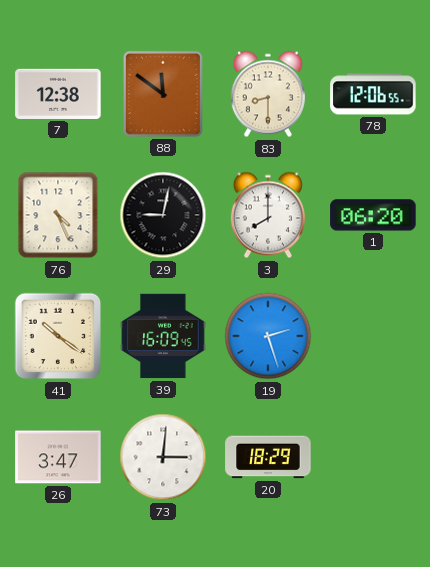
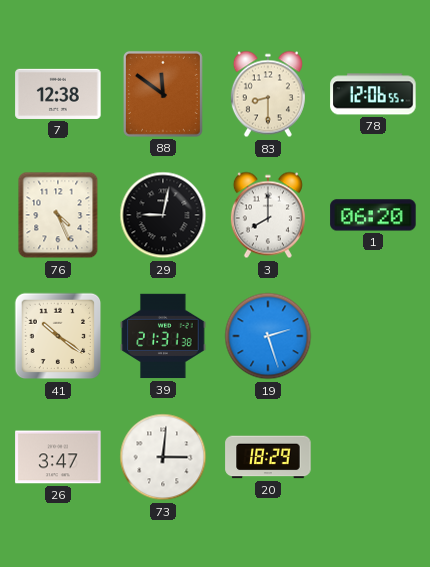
39: 16:09 -> 21:31
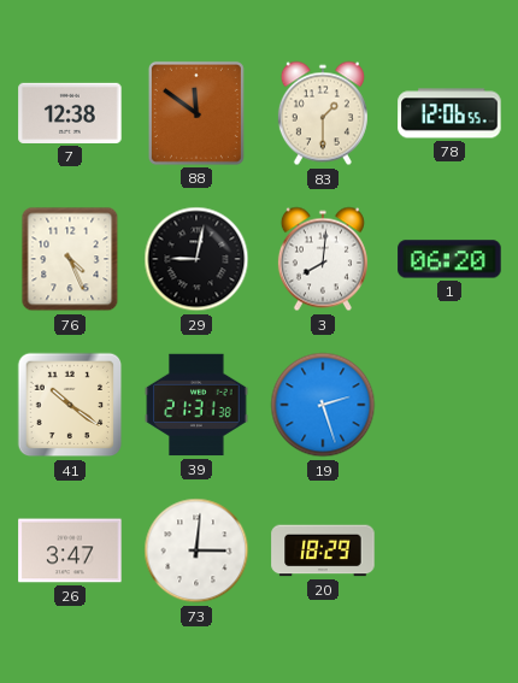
83: 8:30 -> 1:30
3: 8:00 -> 8:01
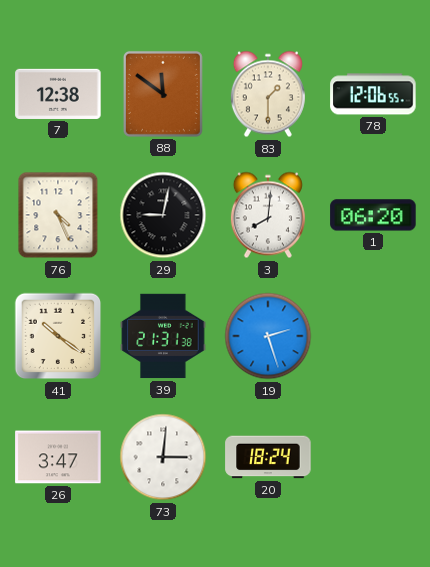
20: 18:29 -> 18:24
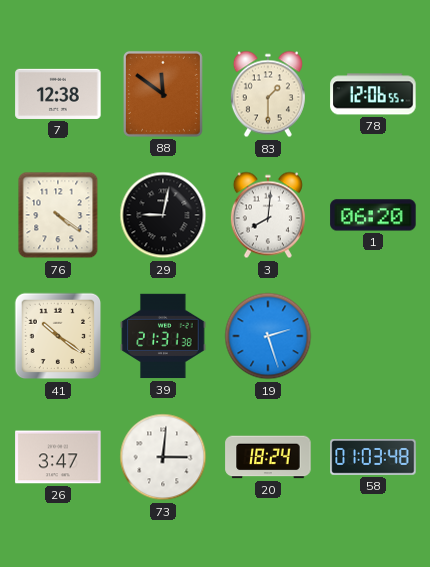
76: 4:26 -> 4:21
58: none -> 01:03
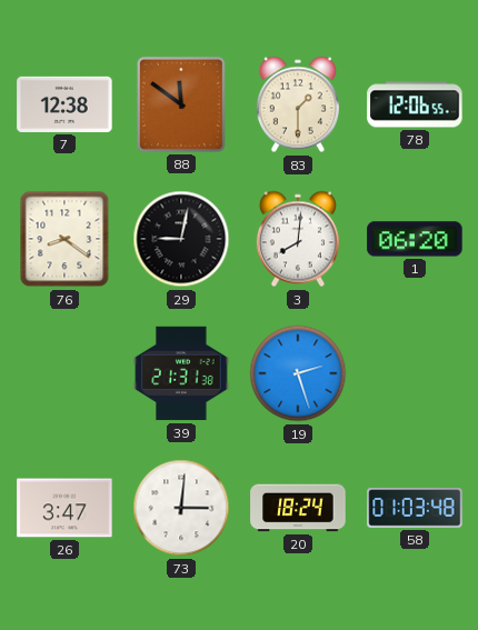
76: 4:21 -> 8:21
41: 10:21 -> none
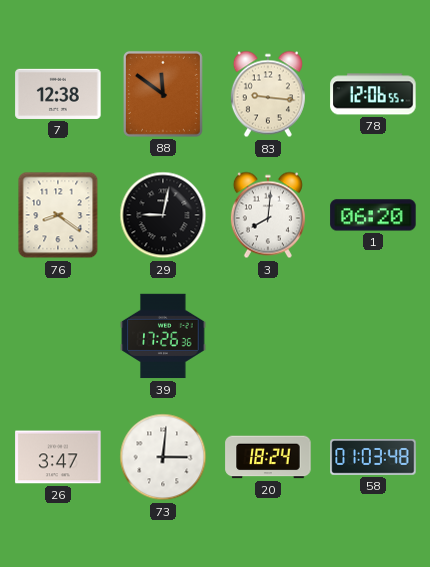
83: 1:30 -> 9:16
39: 21:31 -> 17:26
19: 2:27 -> none
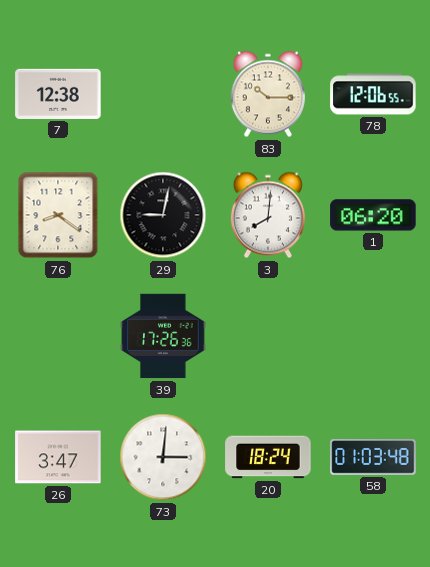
88: 11:51 -> none
83: 9:16 -> 10:15
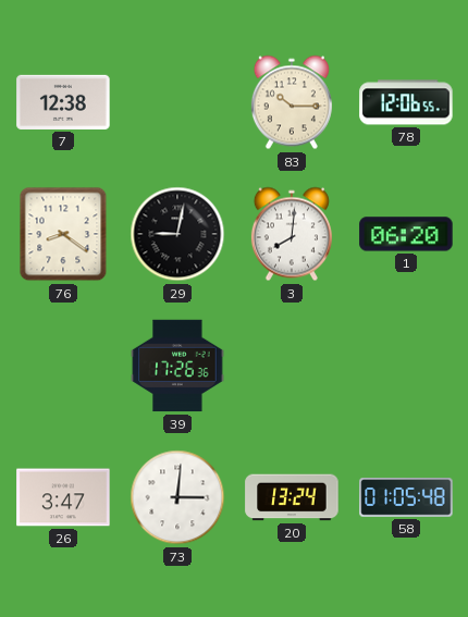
20: 18:24 -> 13:24
58: 01:03 -> 01:05
